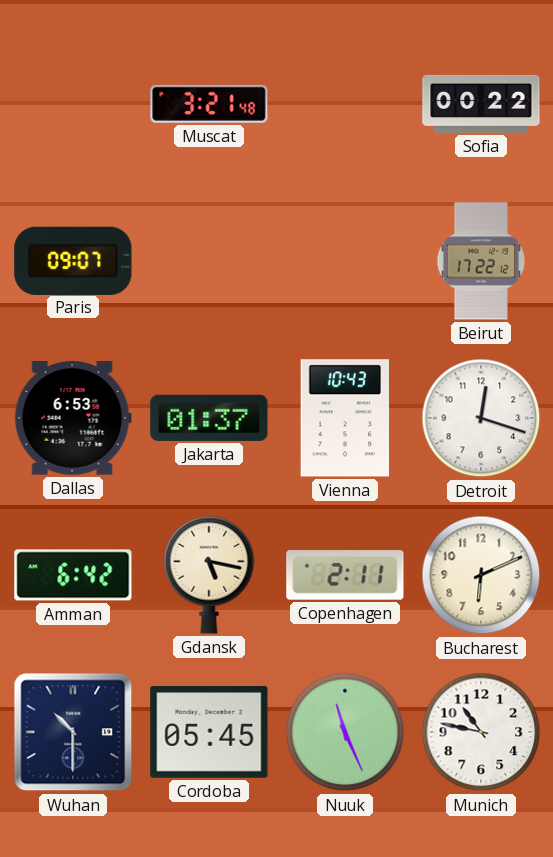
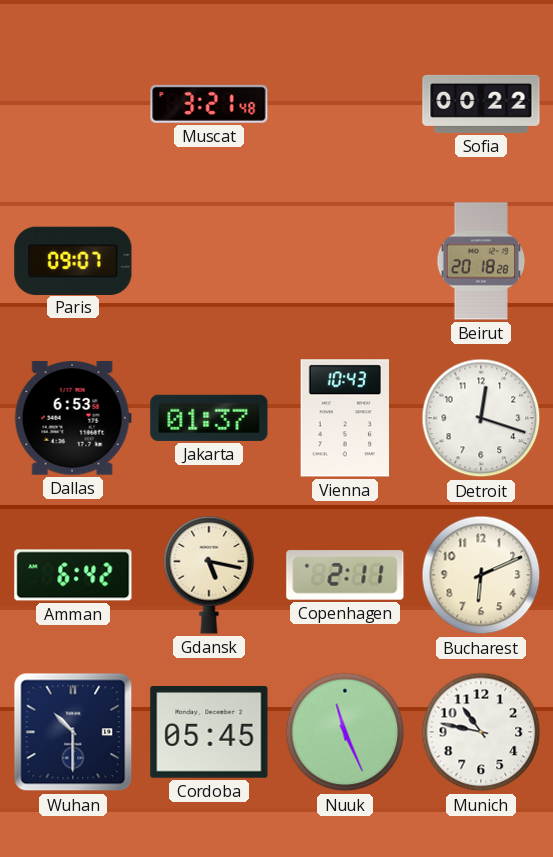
Beirut: 17:22 -> 20:18
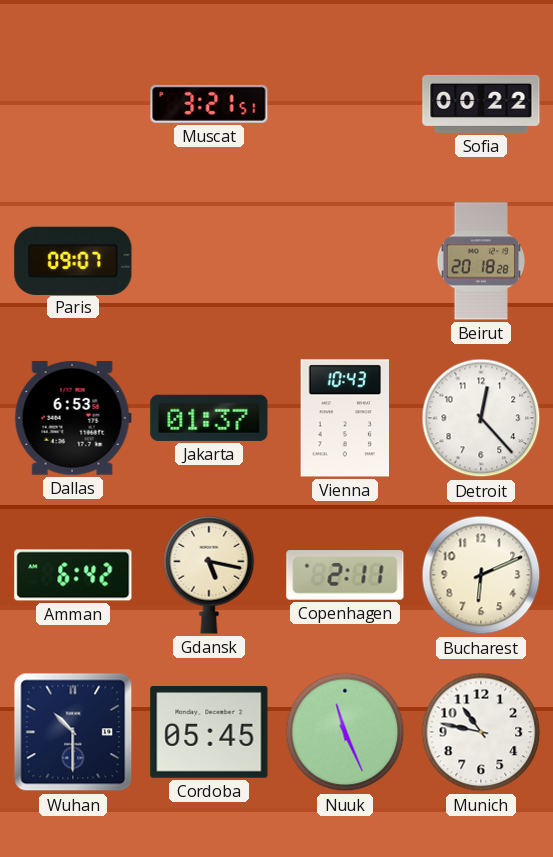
Muscat: 3:21:48 -> 3:21:51
Detroit: 12:18 -> 12:23
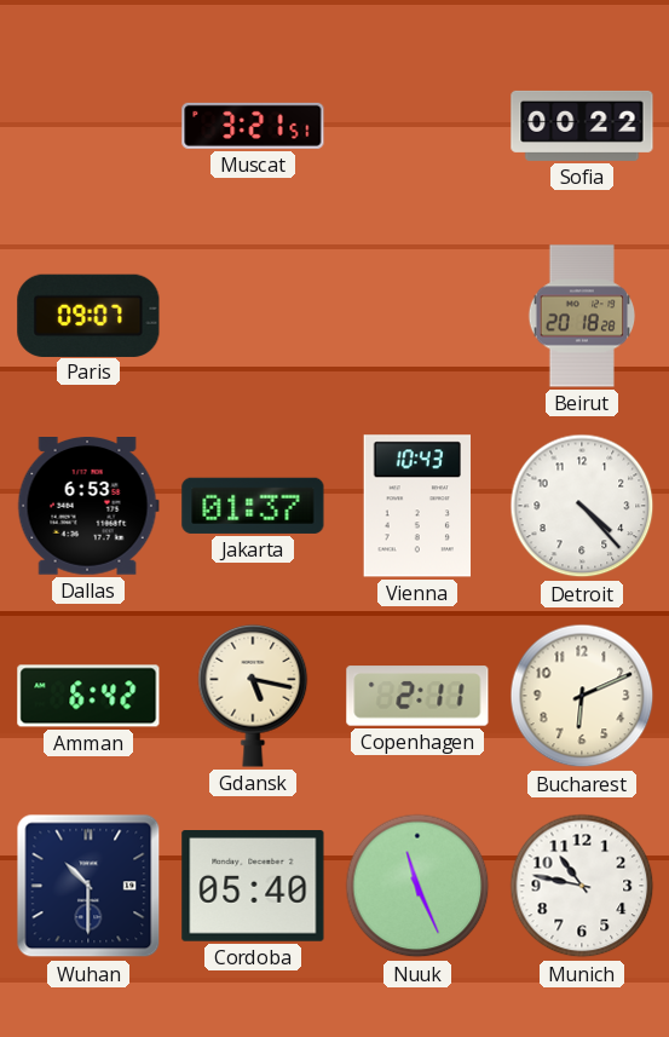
Detroit: 12:23 -> 4:23
Cordoba: 05:45 -> 05:40
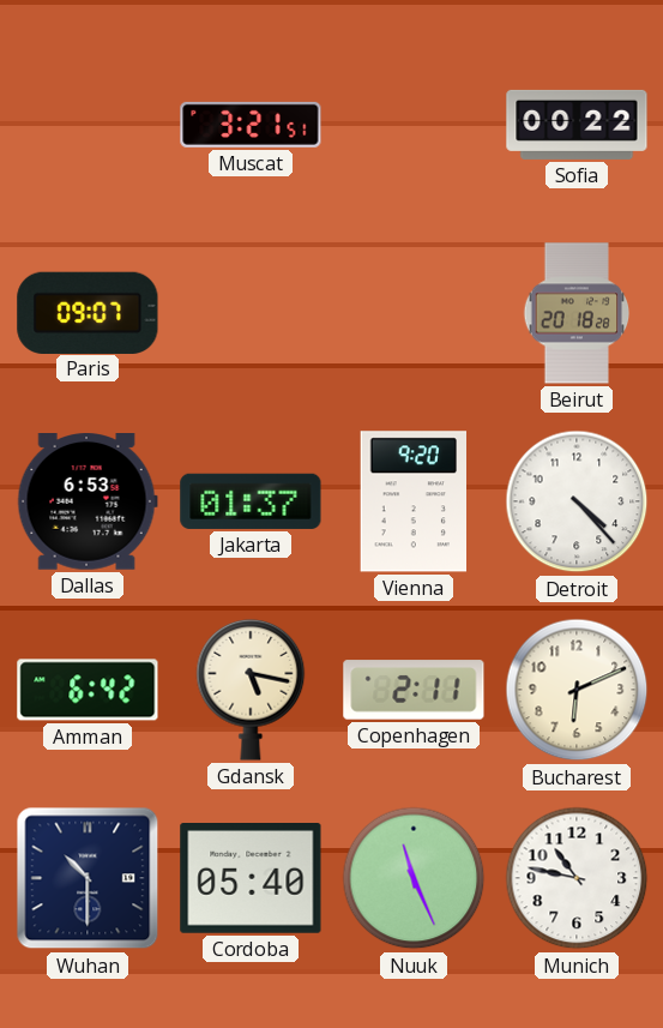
Vienna: 10:43 -> 9:20
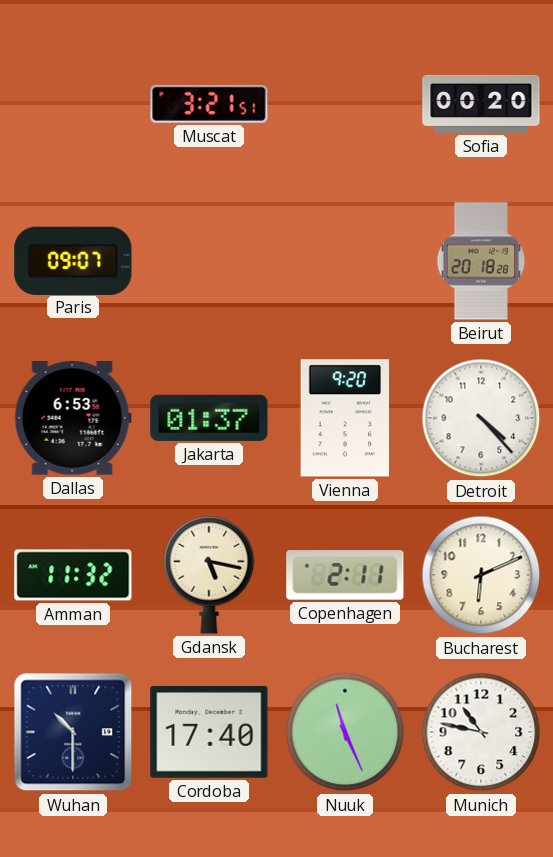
Sofia: 00:22 -> 00:20
Amman: 6:42 -> 11:32
Cordoba: 05:40 -> 17:40
